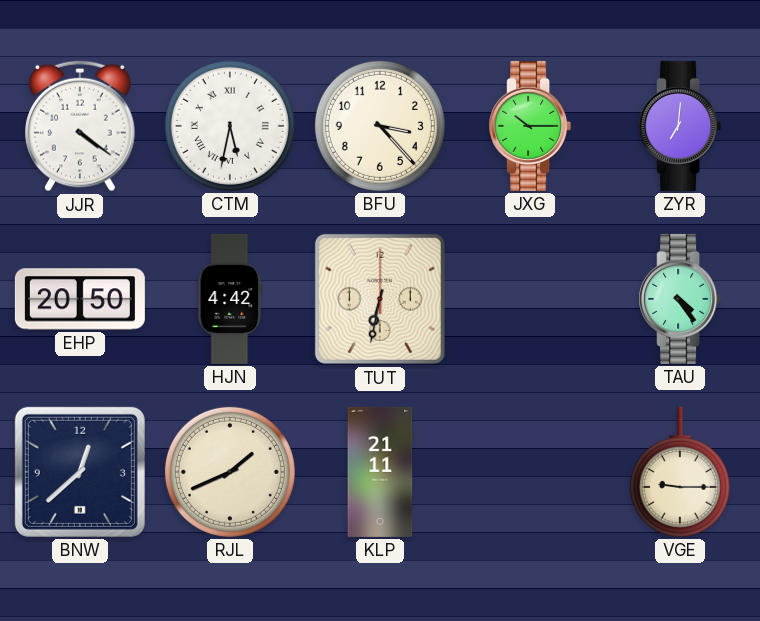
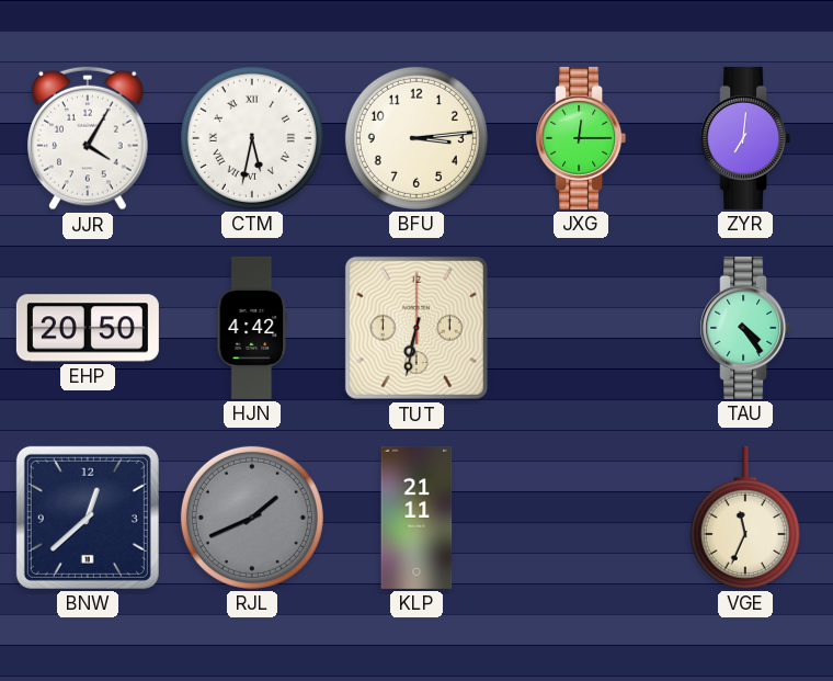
JJR: 4:21 -> 4:05
BFU: 3:23 -> 3:14
JXG: 10:15 -> 12:15
RJL dial: cream -> grey
VGE: 9:15 -> 11:34
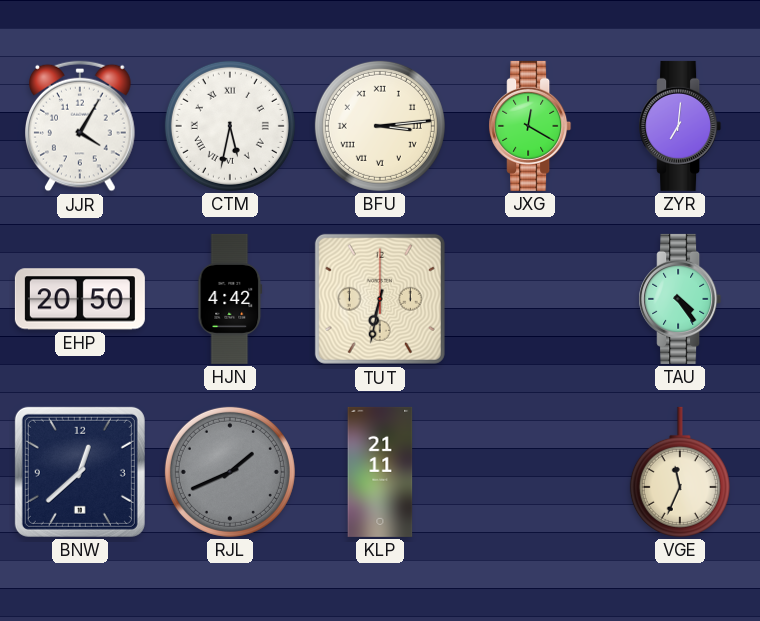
BFU numerals: Arabic -> Roman
JXG: 12:15 -> 12:20
